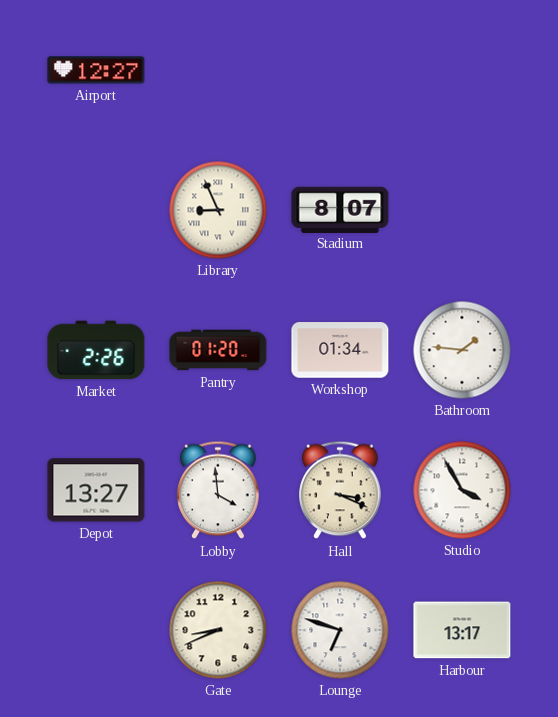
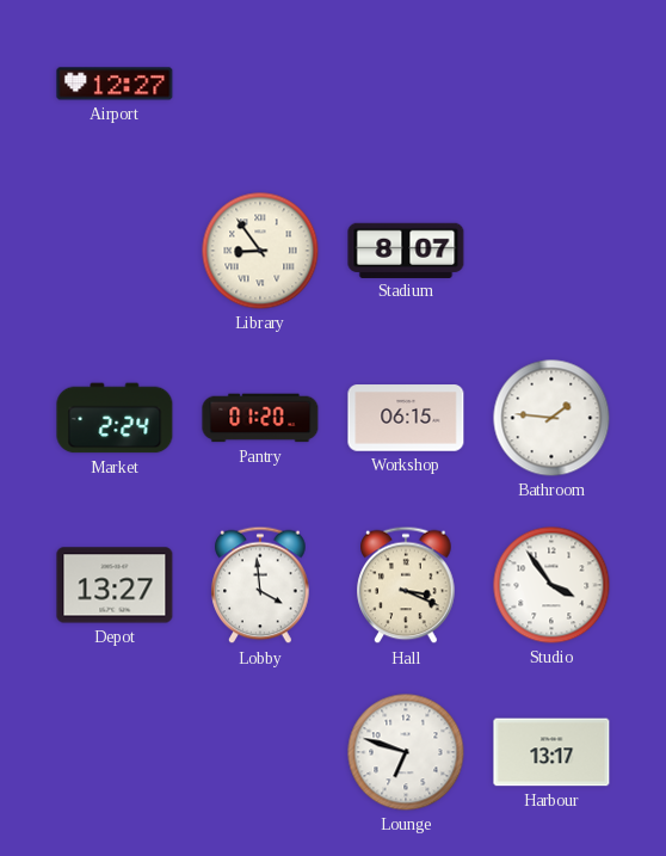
Library: 8:56 -> 8:54
Market: 2:26 -> 2:24
Workshop: 01:34 -> 06:15
Studio: 3:55 -> 3:54
Gate: 8:41 -> none
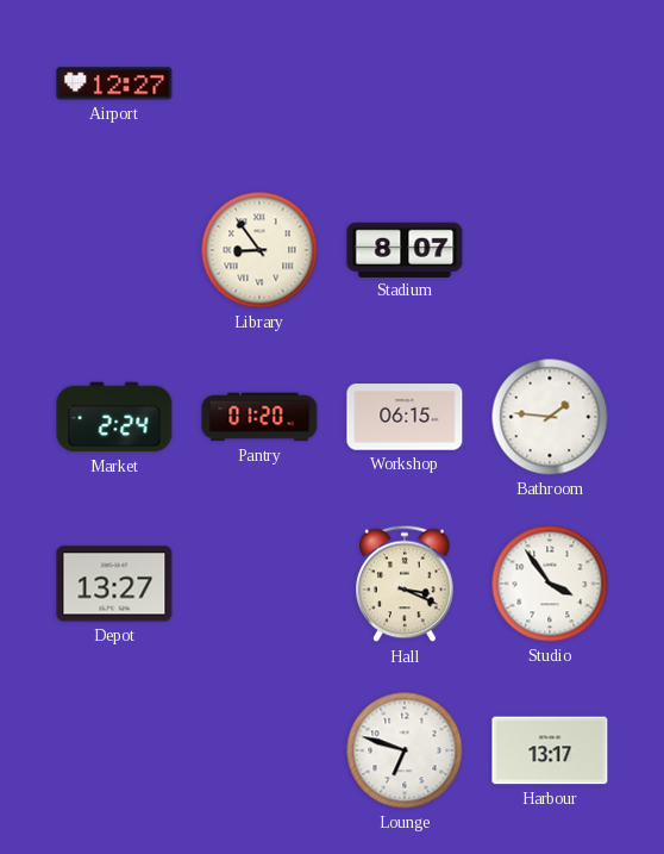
Lobby: 3:59 -> none
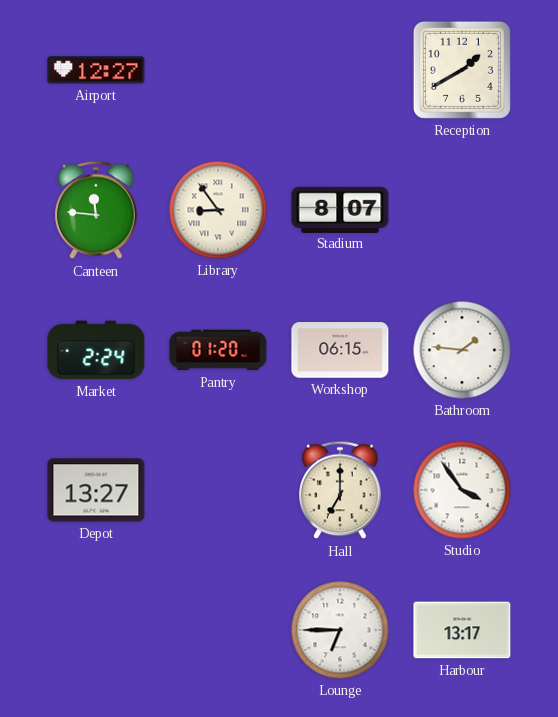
Reception: none -> 1:40
Canteen: none -> 11:46
Hall: 3:19 -> 7:00
Lounge: 6:48 -> 6:45
